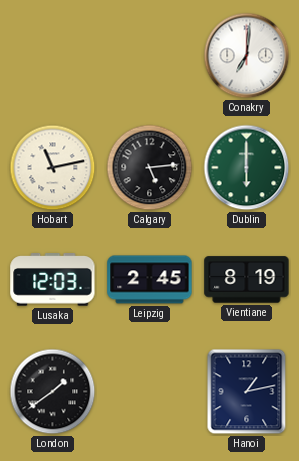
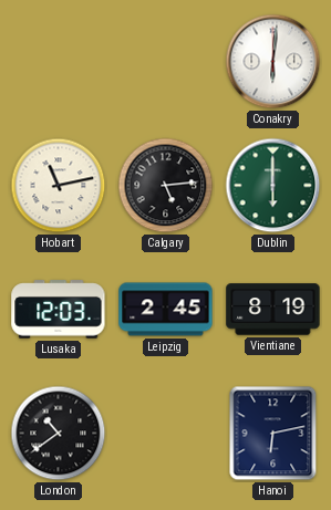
Conakry: 7:01 -> 6:01
London: 1:39 -> 10:39
Hanoi: 1:13 -> 6:13
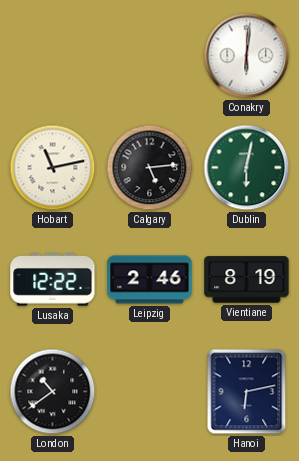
Dublin: 6:00 -> 6:02
Lusaka: 12:03 -> 12:22
Leipzig: 2:45 -> 2:46
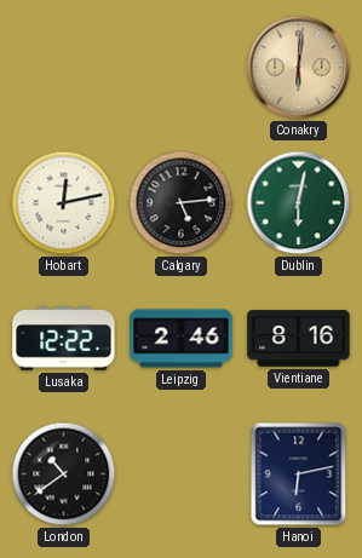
Conakry dial: white -> champagne
Hobart: 11:13 -> 12:13
Vientiane: 8:19 -> 8:16
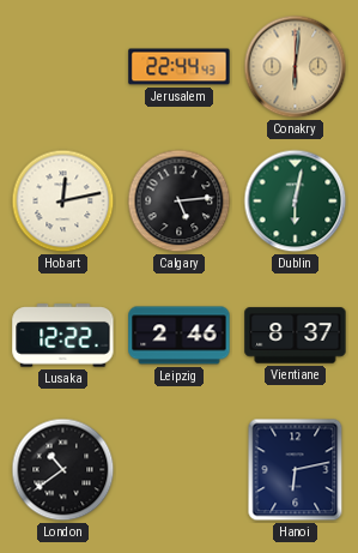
Jerusalem: none -> 22:44
Vientiane: 8:16 -> 8:37
